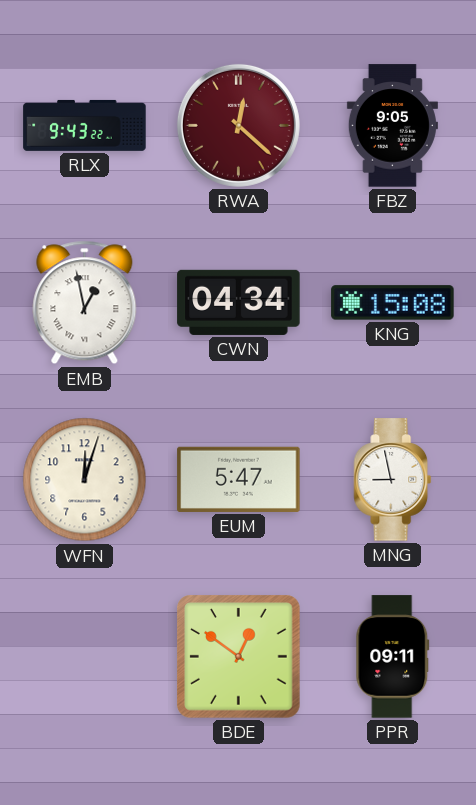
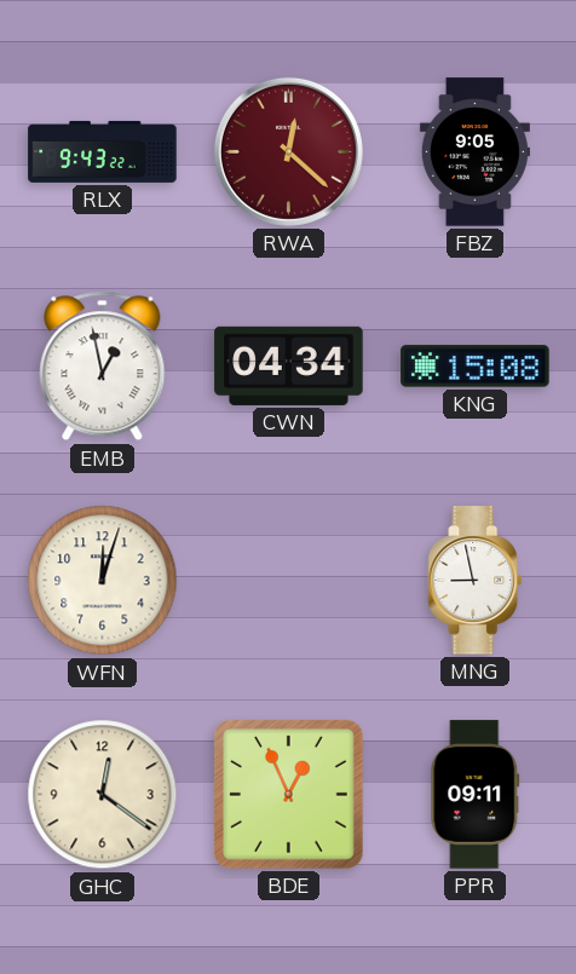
EUM: 5:47 -> none
GHC: none -> 12:21
BDE: 12:51 -> 12:56
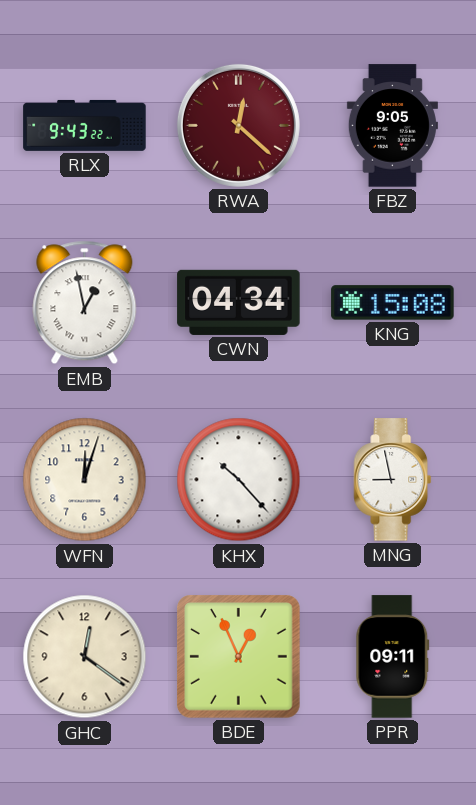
KHX: none -> 10:23
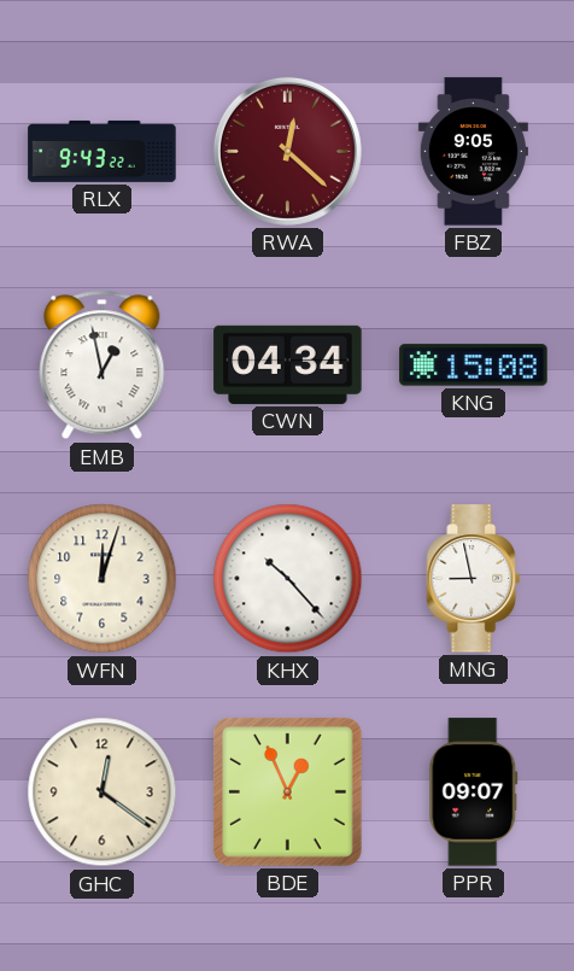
PPR: 09:11 -> 09:07
